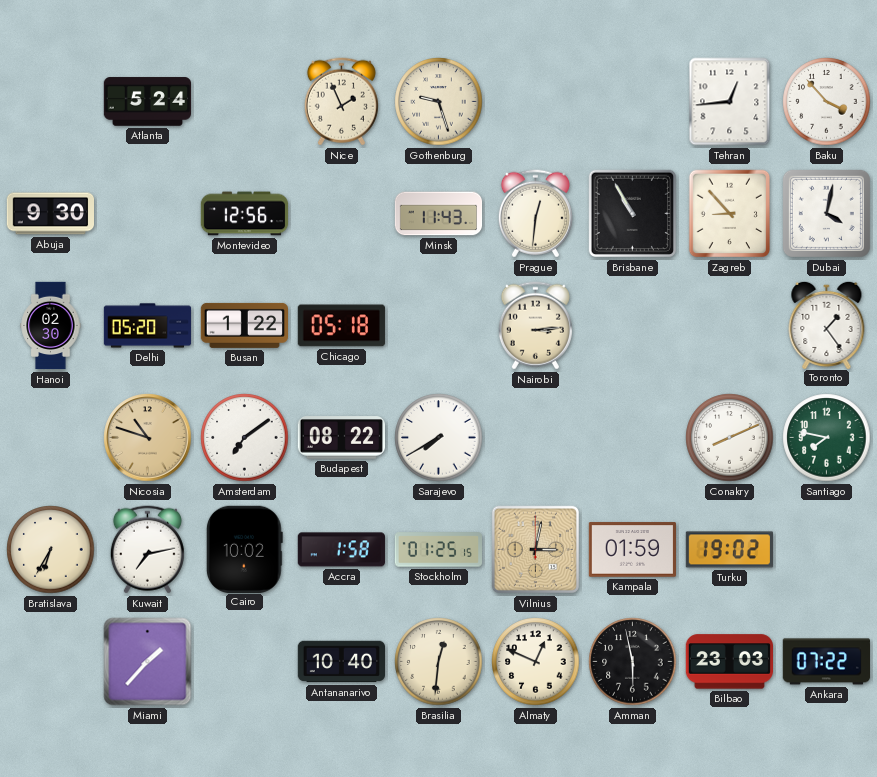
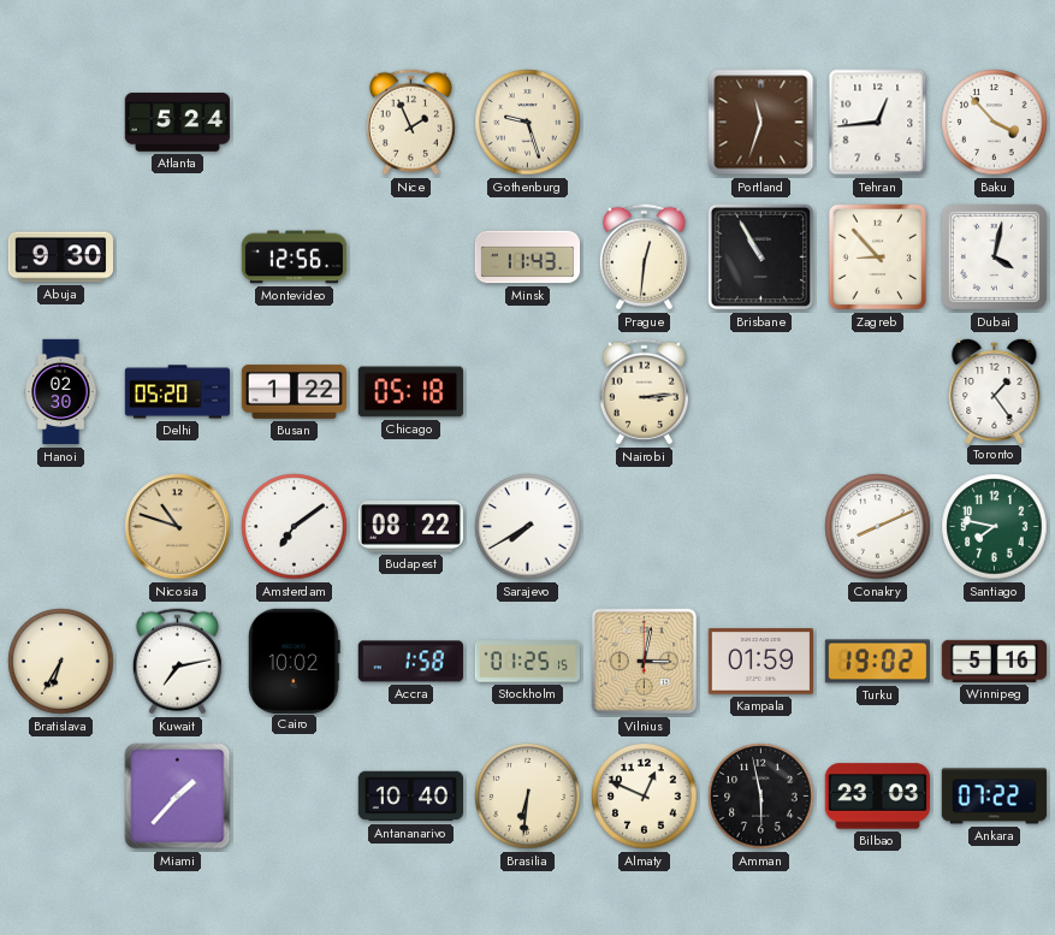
Portland: none -> 11:33
Winnipeg: none -> 5:16
Brasilia: 12:31 -> 6:31
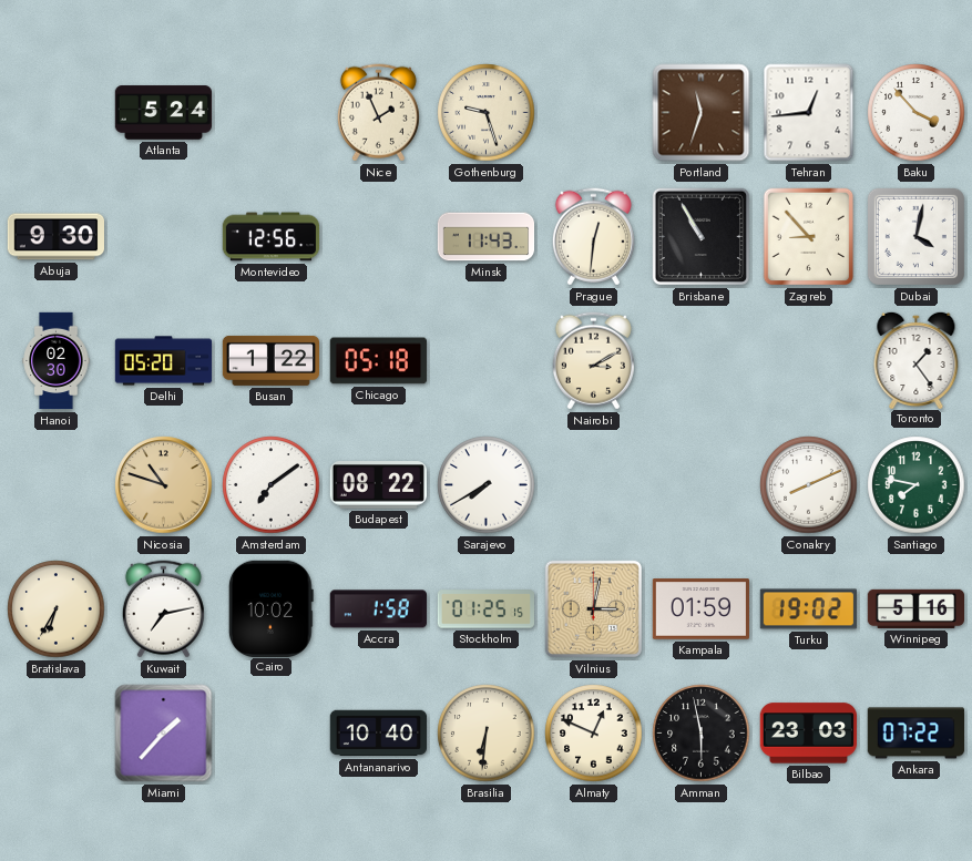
Nairobi: 3:14 -> 3:10
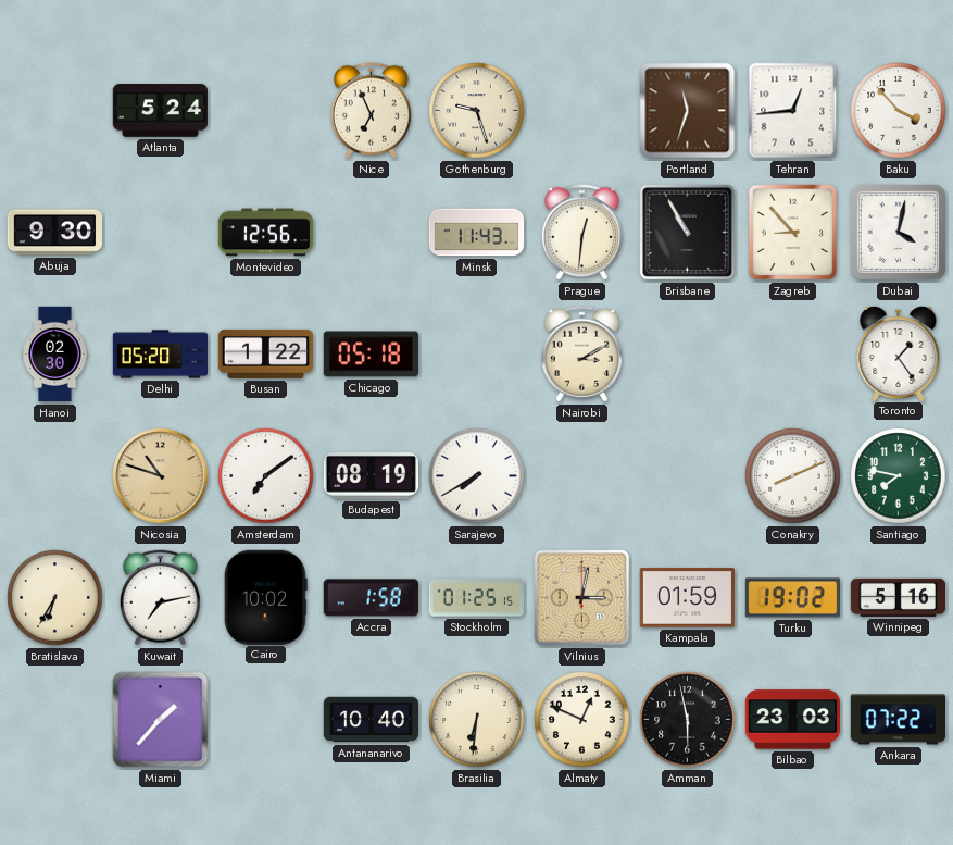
Nice: 1:56 -> 6:56
Budapest: 08:22 -> 08:19
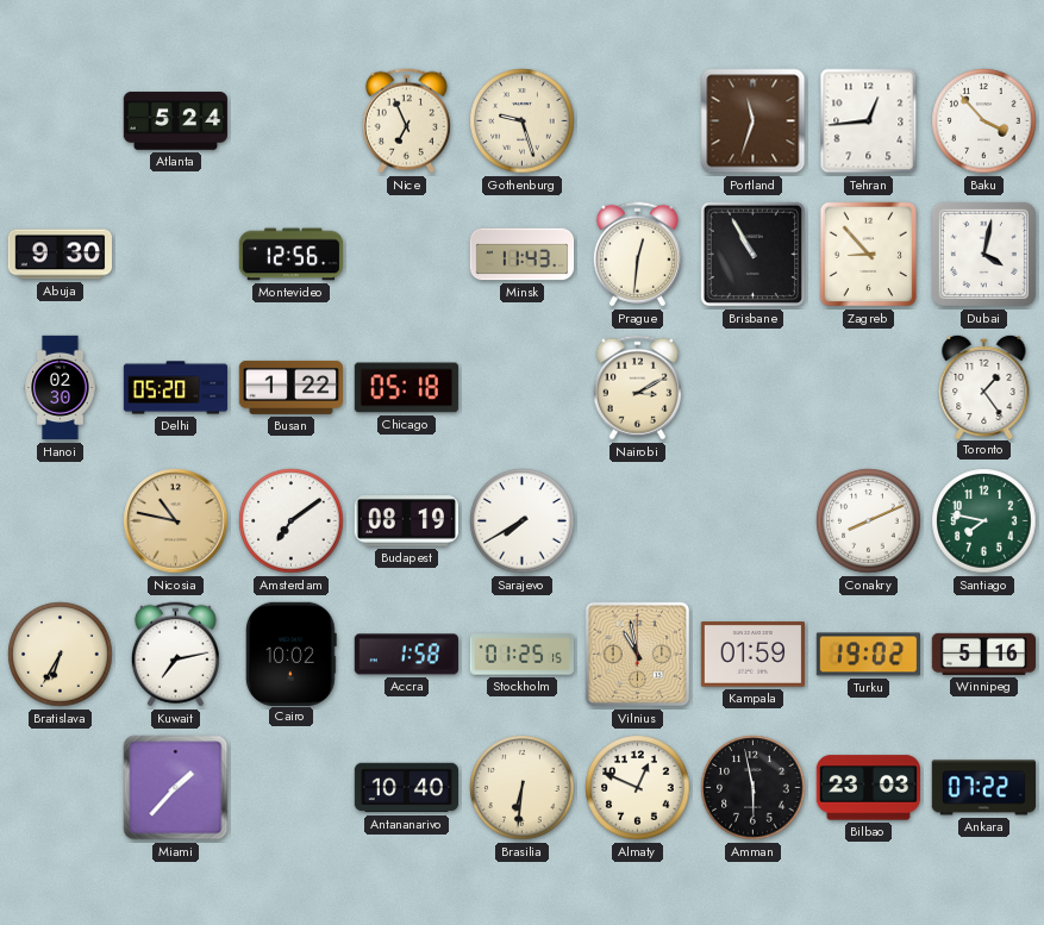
Nicosia: 10:48 -> 10:47
Vilnius: 3:02 -> 10:58
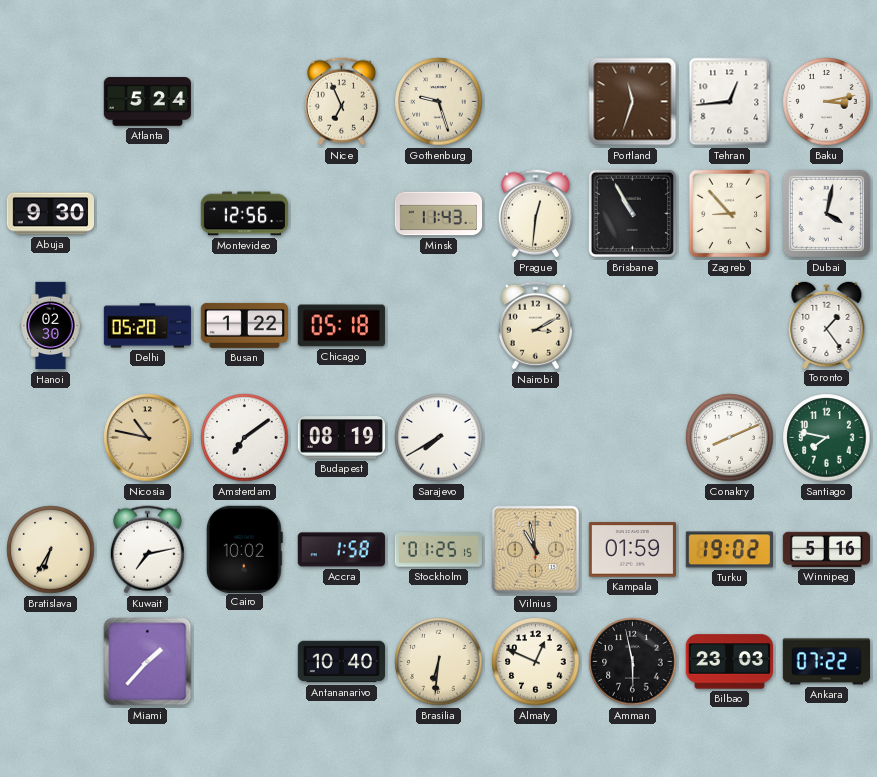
Baku: 3:53 -> 3:13
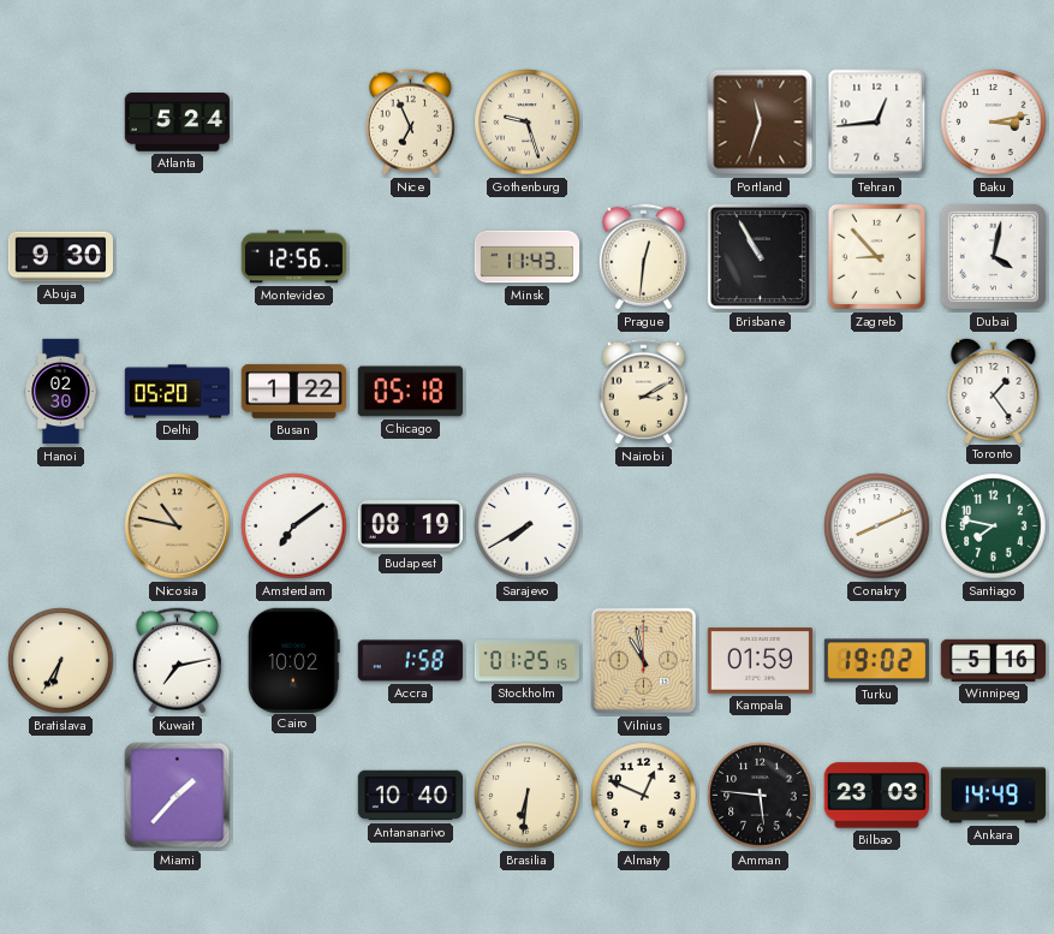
Amman: 5:58 -> 5:46
Ankara: 07:22 -> 14:49
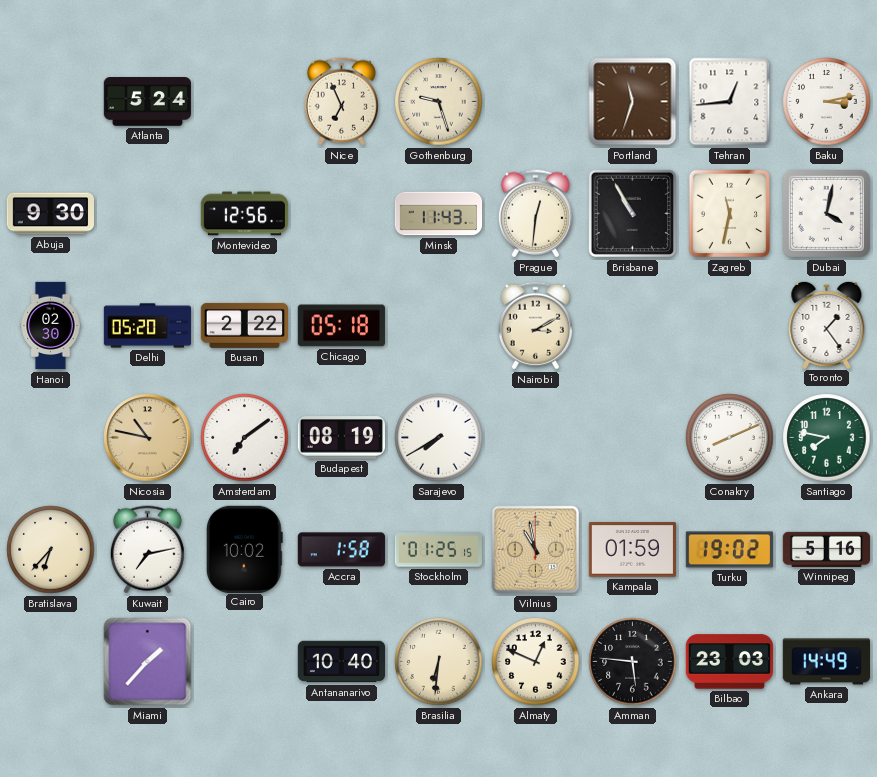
Zagreb: 8:53 -> 11:32
Busan: 1:22 -> 2:22
Bratislava: 6:35 -> 6:37
